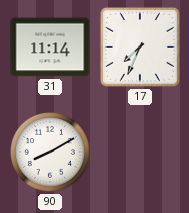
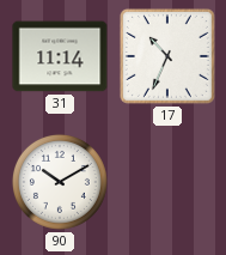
17: 7:34 -> 10:34
90: 8:10 -> 10:10
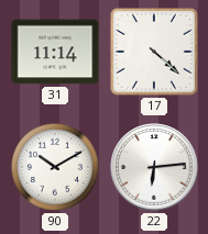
17: 10:34 -> 4:22
22: none -> 6:14
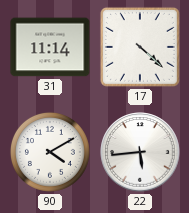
90: 10:10 -> 4:10
22: 6:14 -> 5:44
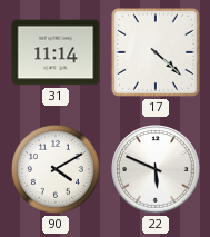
22: 5:44 -> 5:49
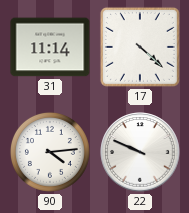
90: 4:10 -> 4:14
22: 5:49 -> 9:49
